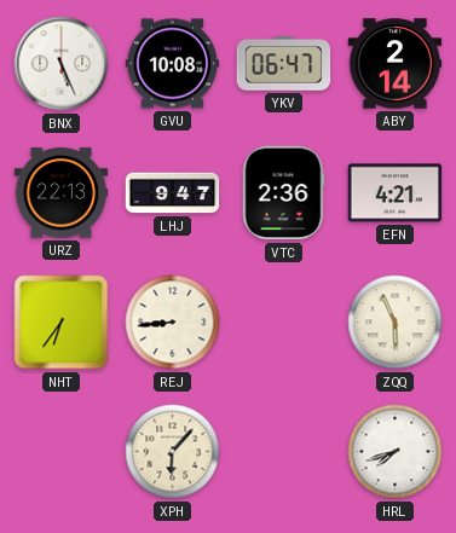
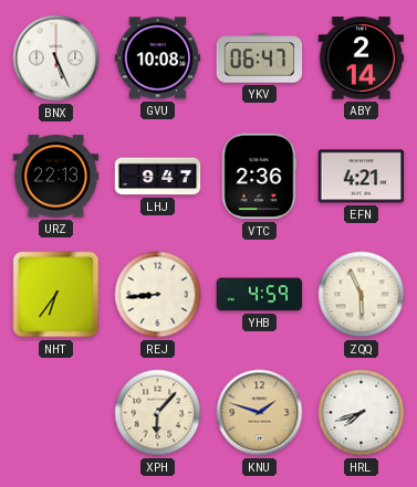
YHB: none -> 4:59
KNU: none -> 1:48
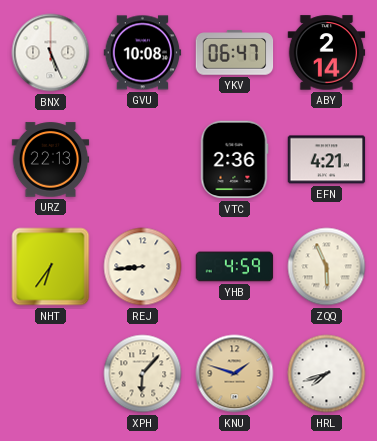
LHJ: 9:47 -> none
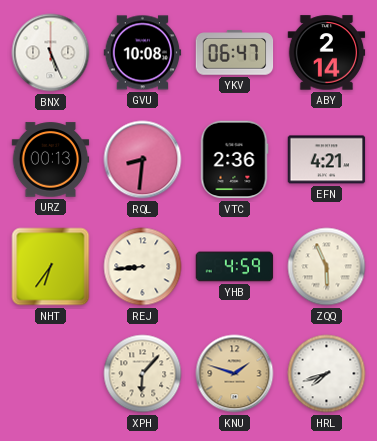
URZ: 22:13 -> 00:13
RQL: none -> 8:31
